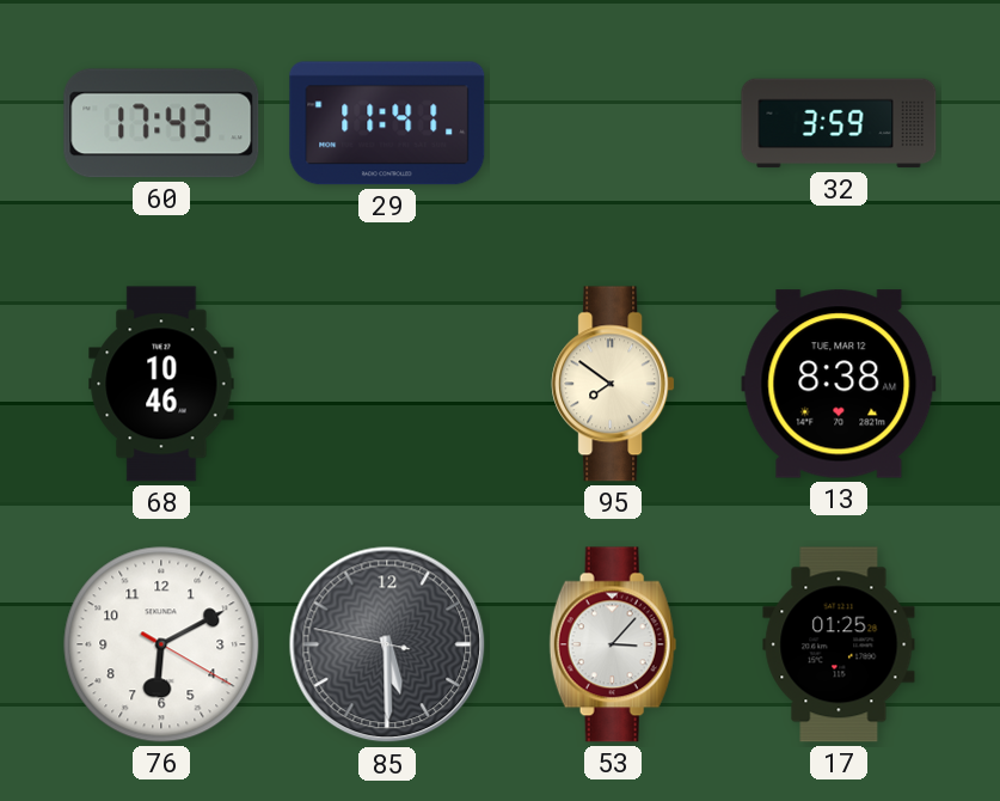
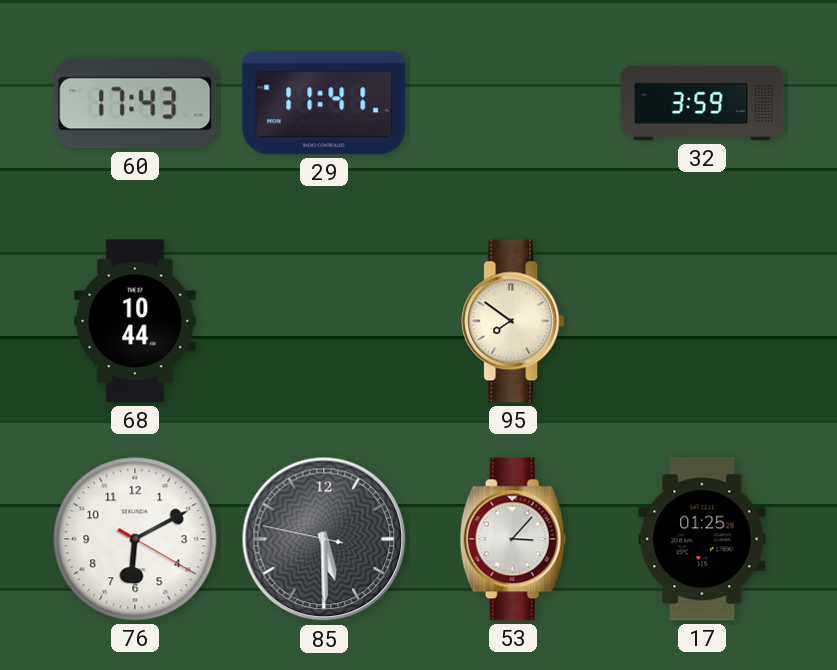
68: 10:46 -> 10:44
13: 8:38 -> none
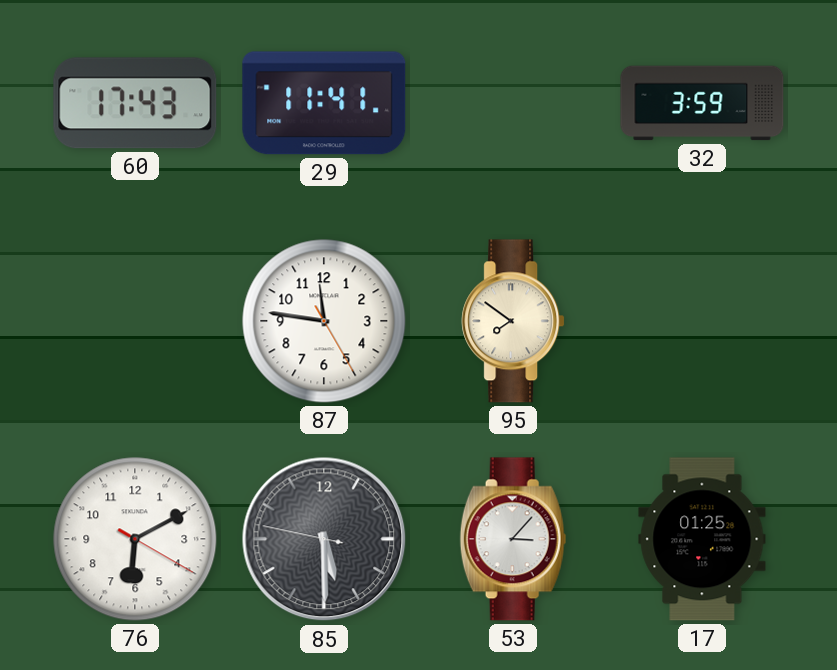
68: 10:44 -> none
87: none -> 11:46
